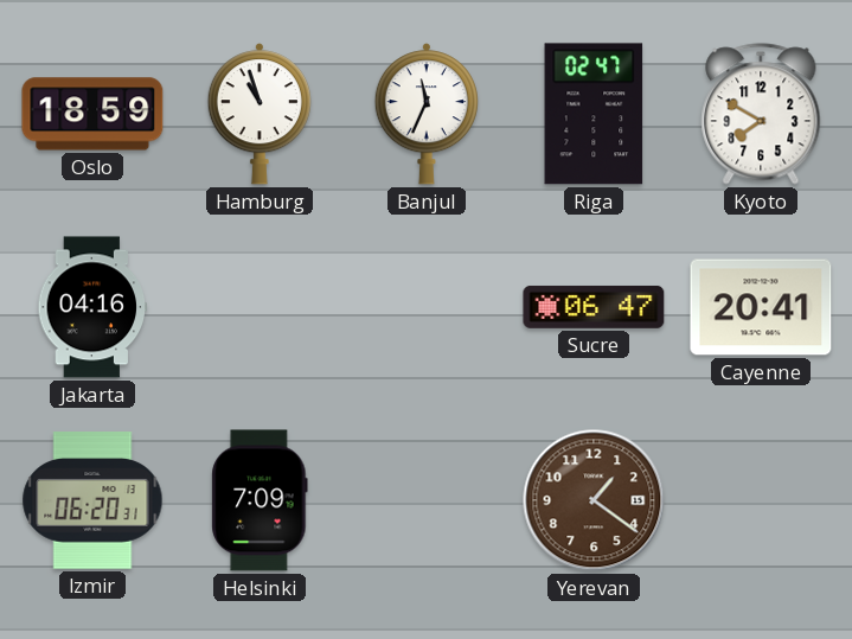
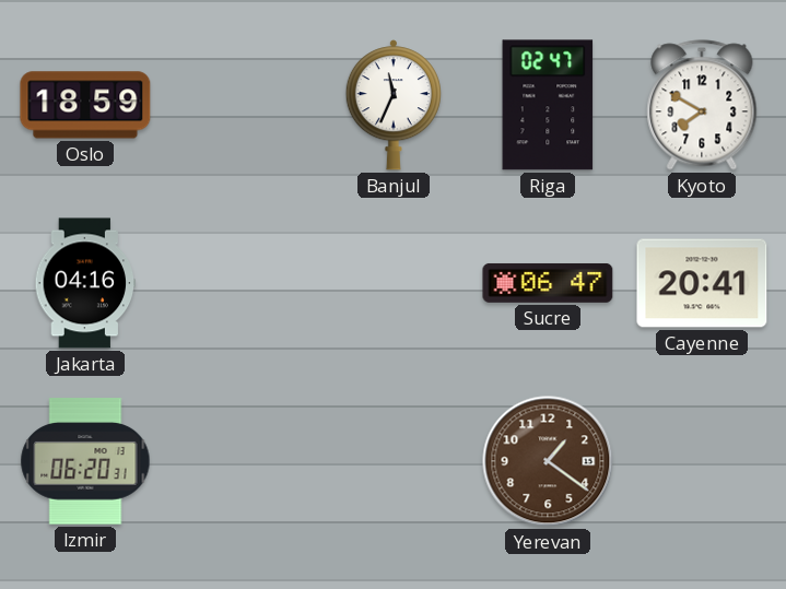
Hamburg: 10:57 -> none
Helsinki: 7:09 -> none
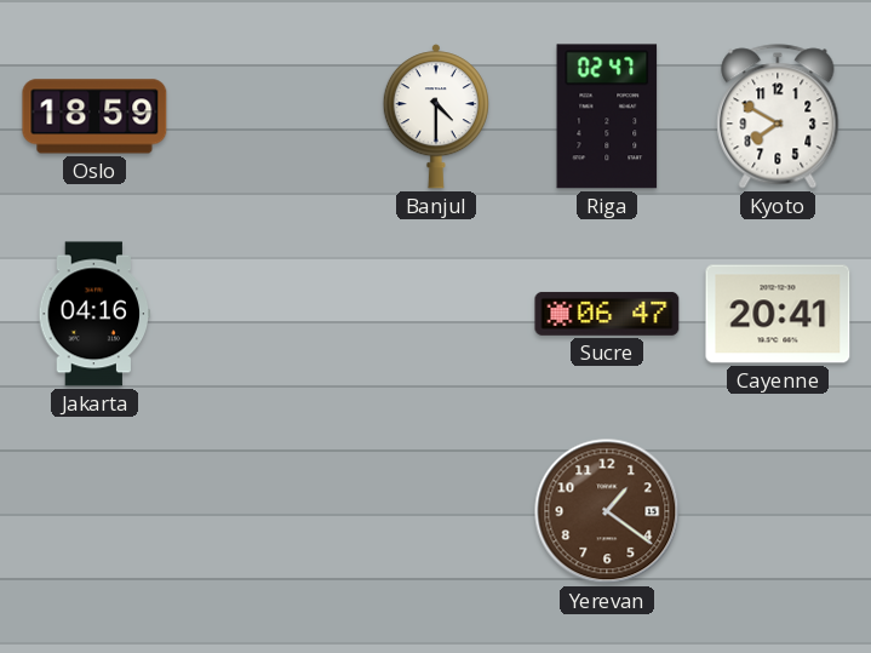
Banjul: 11:34 -> 4:30
Izmir: 06:20 -> none
